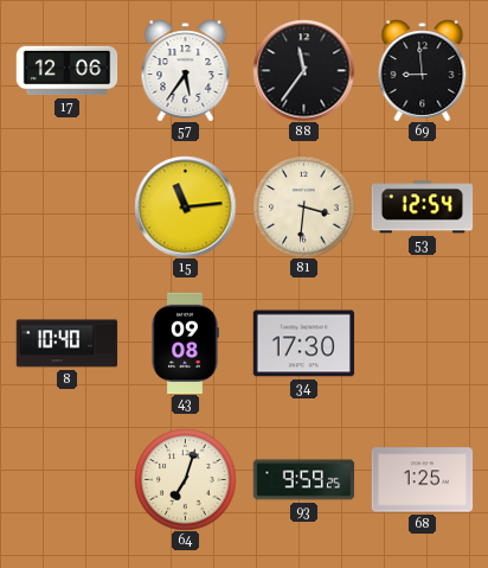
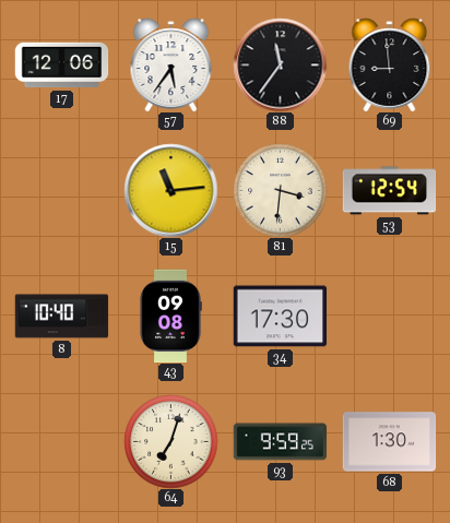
68: 1:25 -> 1:30
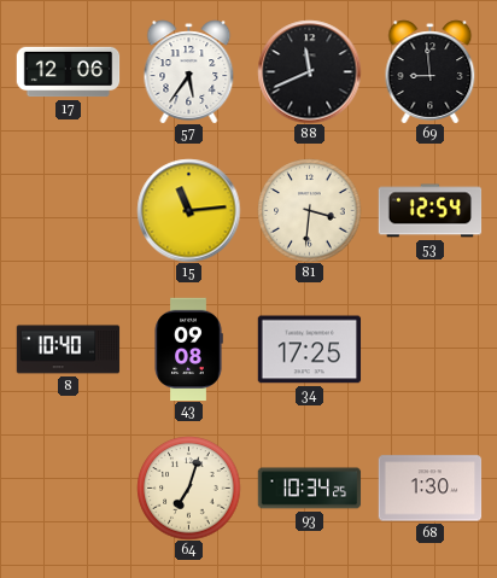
88: 11:36 -> 11:41
34: 17:30 -> 17:25
93: 9:59 -> 10:34
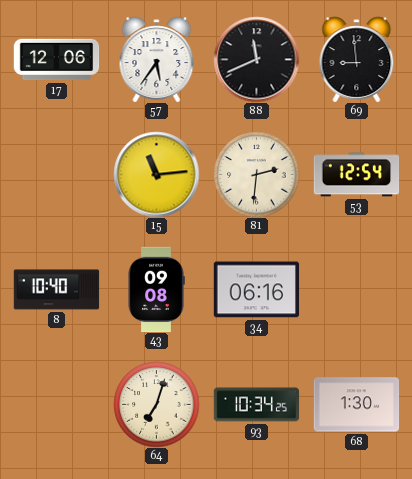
81: 3:31 -> 2:31
34: 17:25 -> 06:16
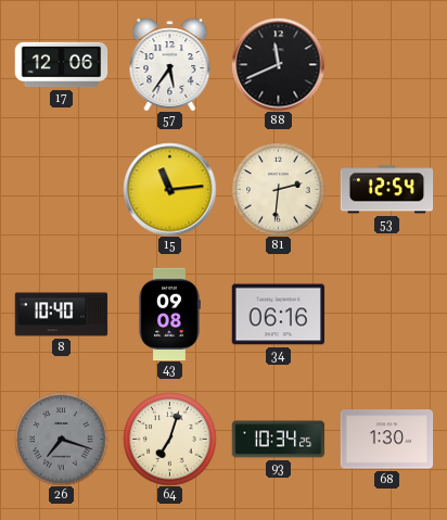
69: 8:59 -> none
26: none -> 7:18
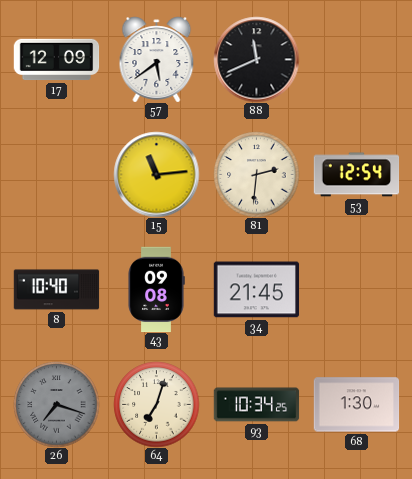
17: 12:06 -> 12:09
57: 5:36 -> 5:39
34: 06:16 -> 21:45
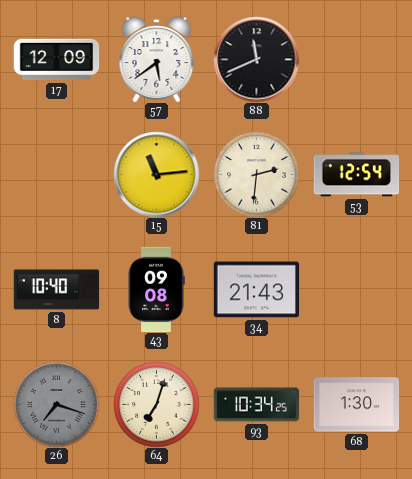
34: 21:45 -> 21:43
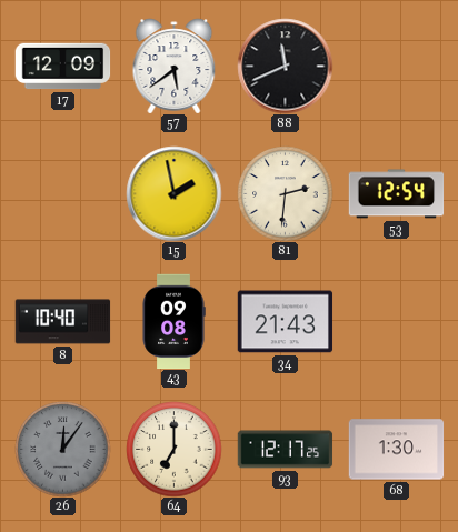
15: 11:14 -> 1:58
26: 7:18 -> 12:06
64: 7:03 -> 7:00
93: 10:34 -> 12:17
